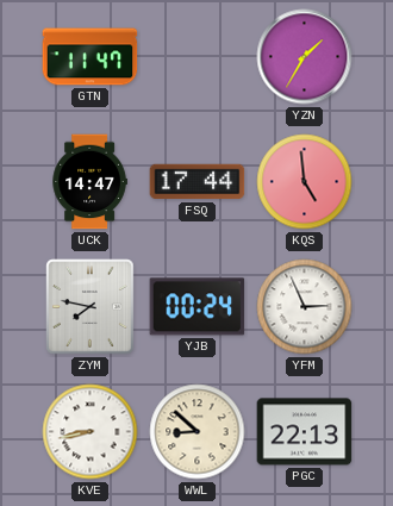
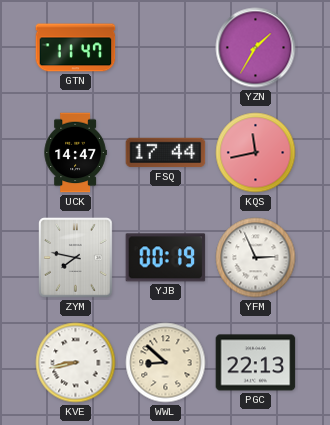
KQS: 4:59 -> 11:43
YJB: 00:24 -> 00:19
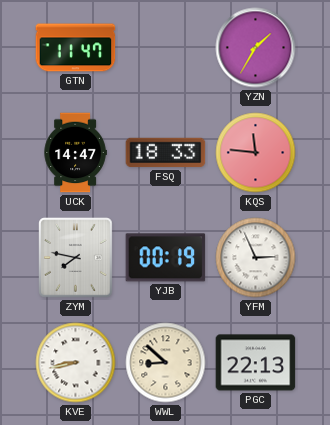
FSQ: 17:44 -> 18:33
KQS: 11:43 -> 11:46
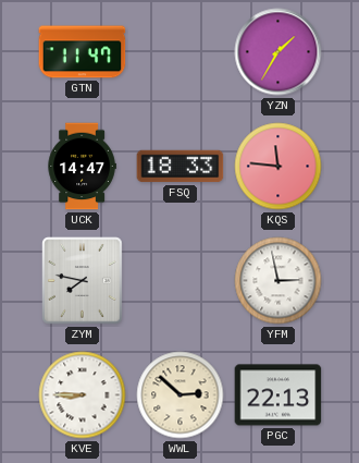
YJB: 00:19 -> none
YFM: 2:56 -> 2:58
KVE: 8:43 -> 8:45
WWL: 8:52 -> 2:52
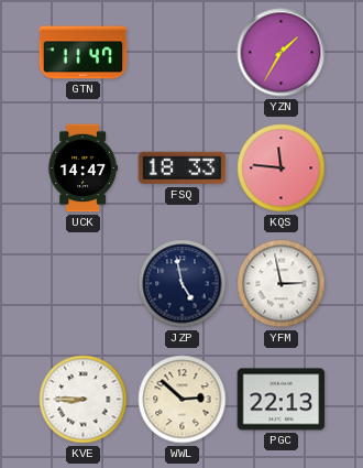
ZYM: 7:47 -> none
JZP: none -> 4:58
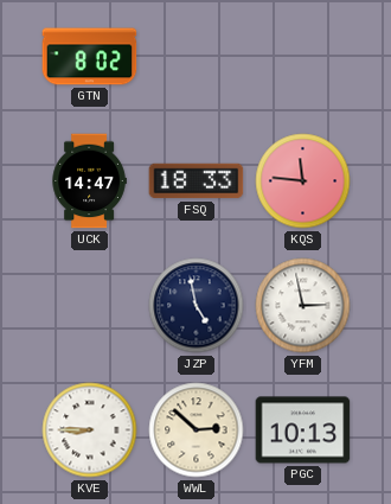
GTN: 11:47 -> 8:02
YZN: 1:35 -> none
PGC: 22:13 -> 10:13
